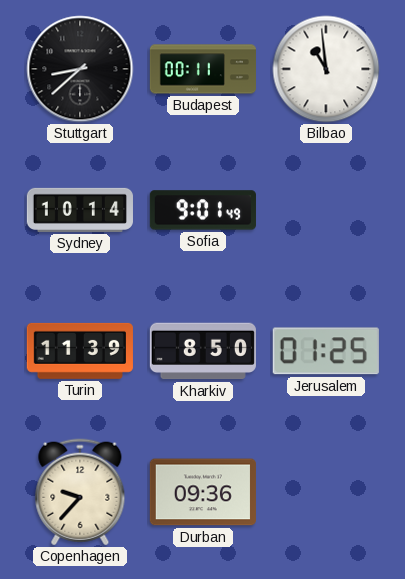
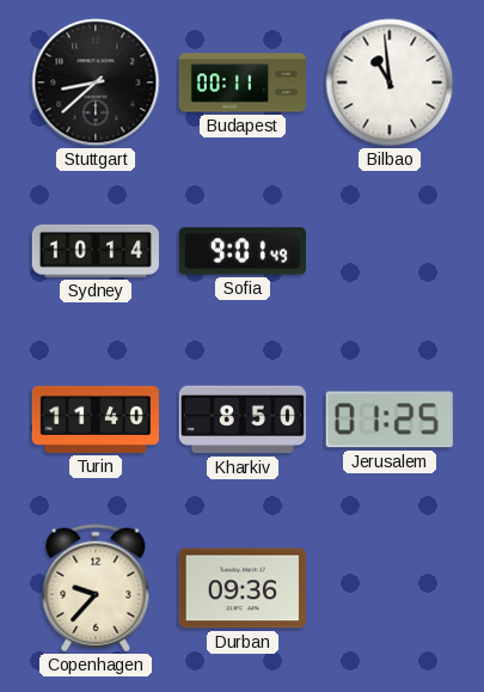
Turin: 11:39 -> 11:40
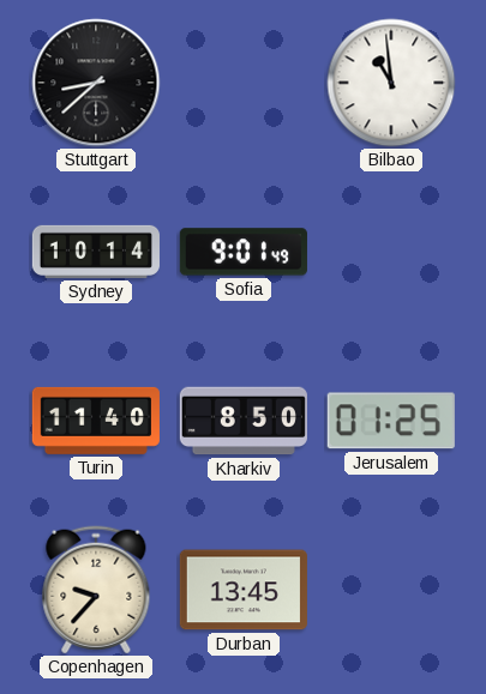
Budapest: 00:11 -> none
Durban: 09:36 -> 13:45
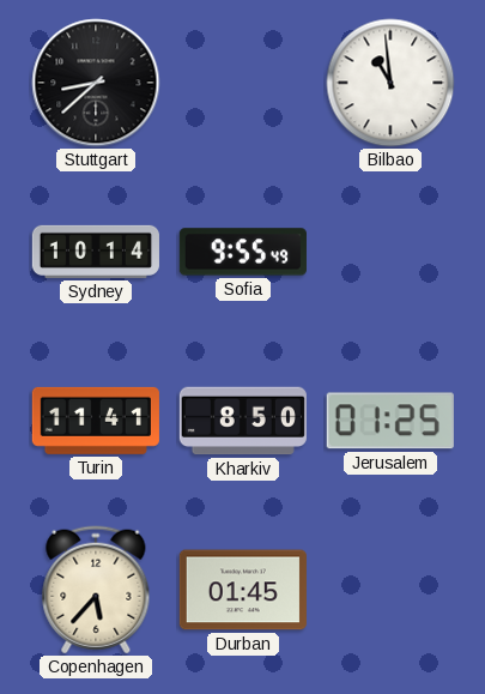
Sofia: 9:01 -> 9:55
Turin: 11:40 -> 11:41
Copenhagen: 9:37 -> 5:37
Durban: 13:45 -> 01:45
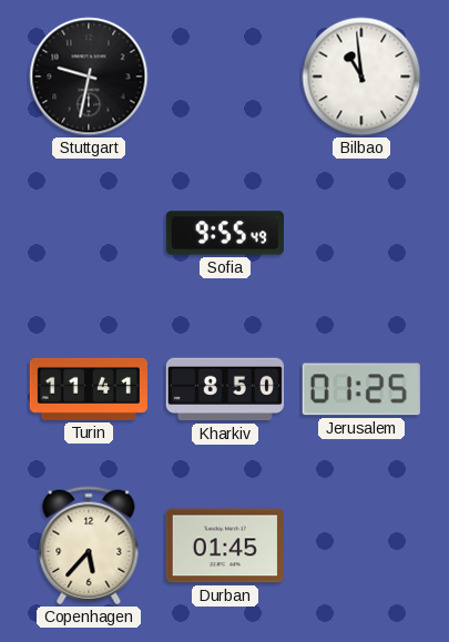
Stuttgart: 8:38 -> 9:32
Sydney: 10:14 -> none
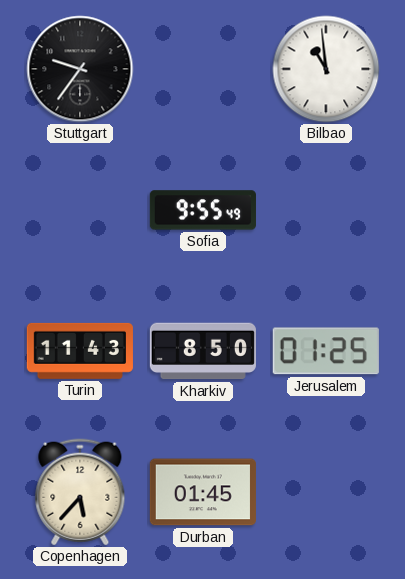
Stuttgart: 9:32 -> 9:36
Turin: 11:41 -> 11:43
